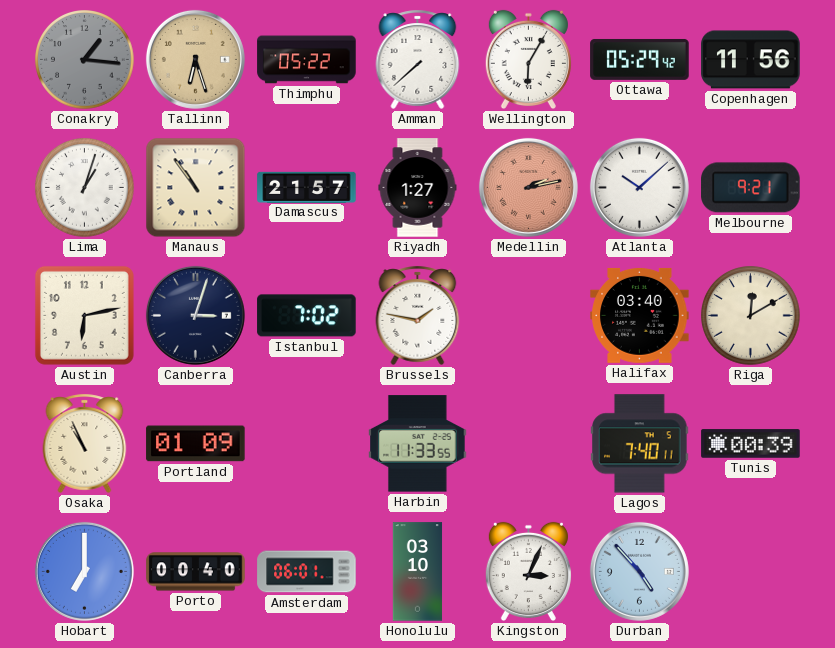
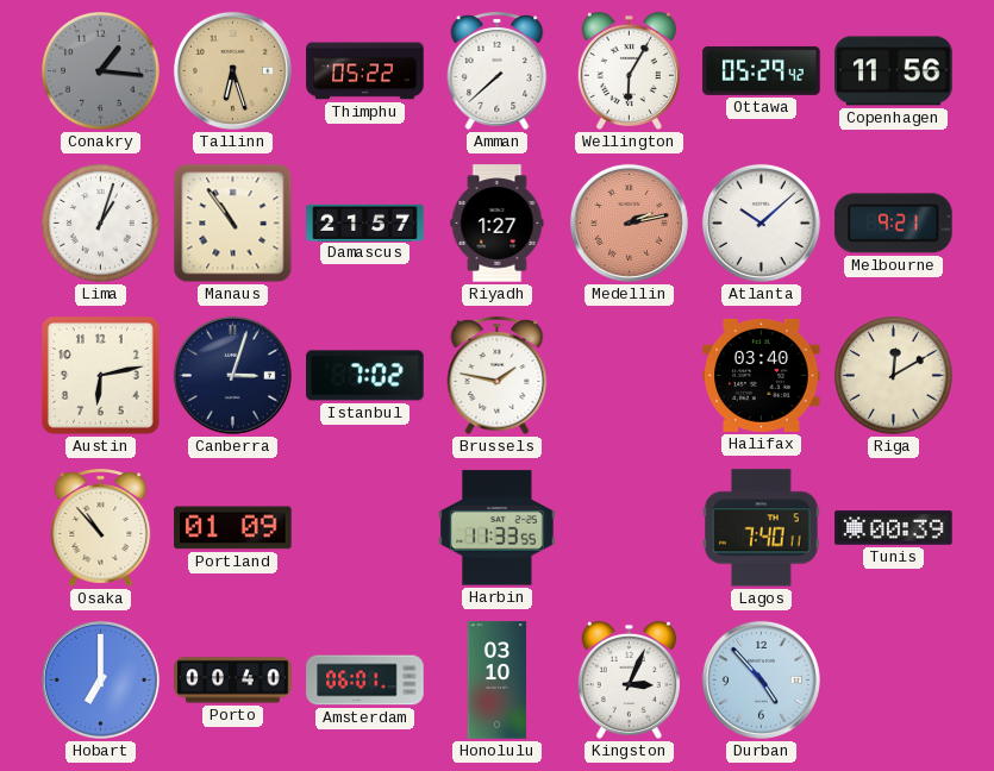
Osaka: 10:56 -> 10:53
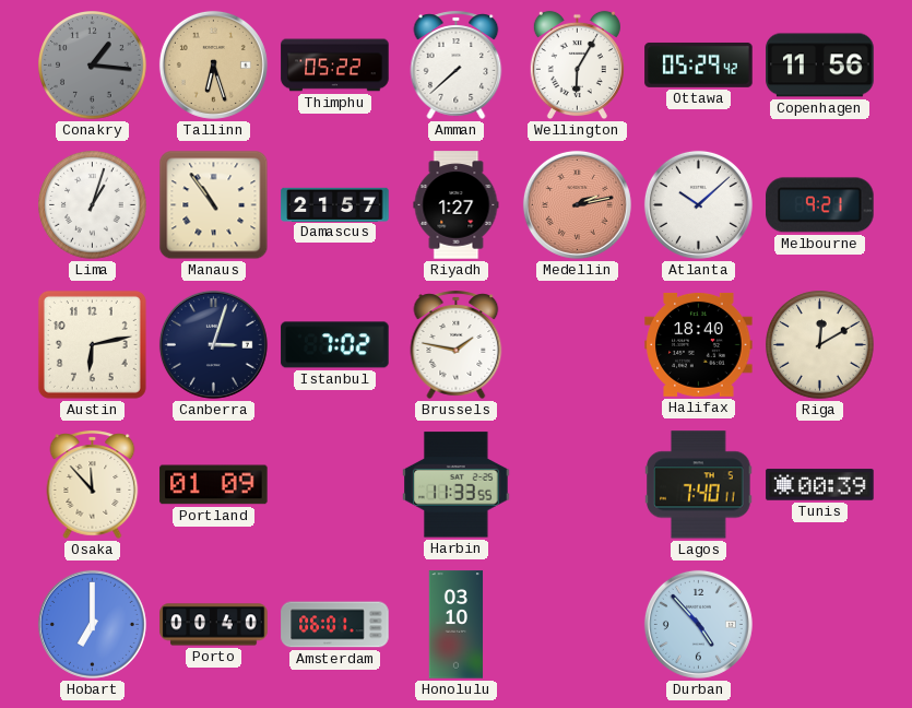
Halifax: 03:40 -> 18:40
Osaka: 10:53 -> 11:53
Kingston: 3:04 -> none
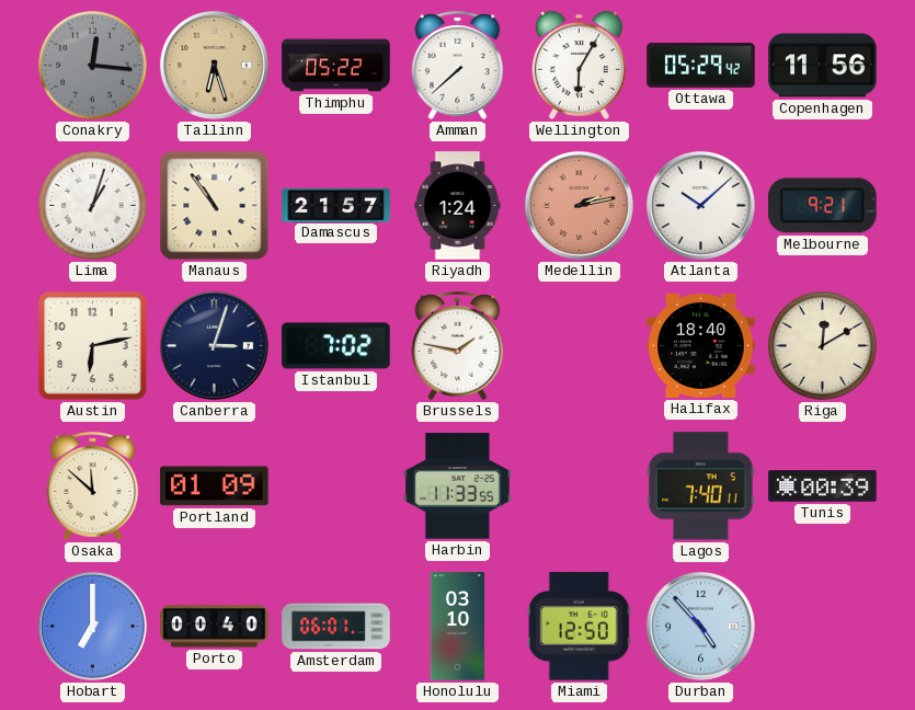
Conakry: 1:16 -> 12:16
Riyadh: 1:27 -> 1:24
Osaka: 11:53 -> 11:52
Miami: none -> 12:50
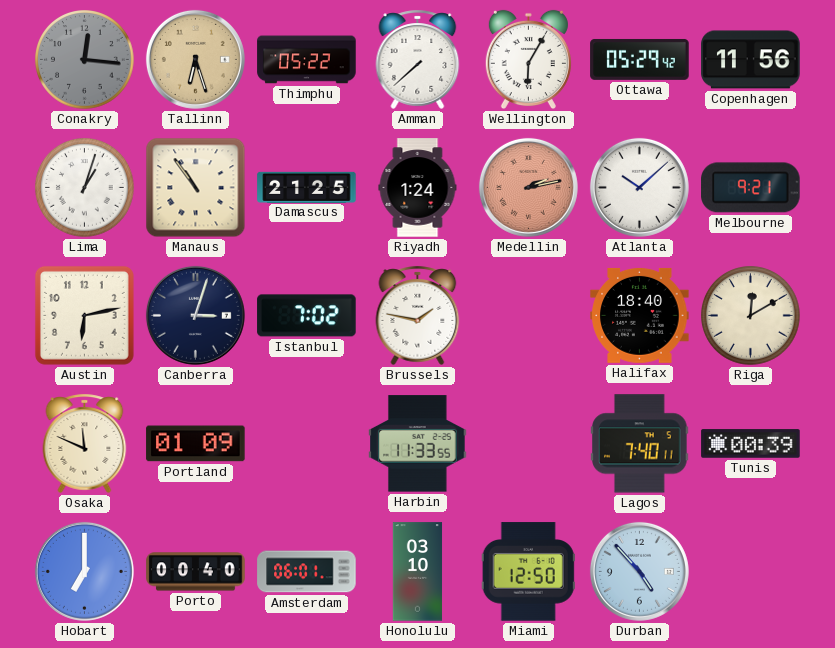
Damascus: 21:57 -> 21:25
Osaka: 11:52 -> 11:49
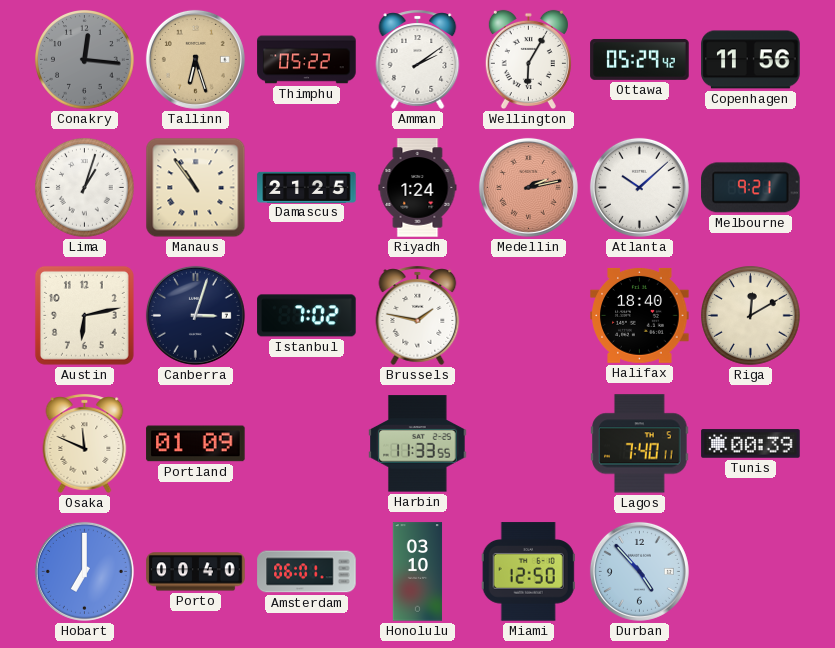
Amman: 7:38 -> 2:09
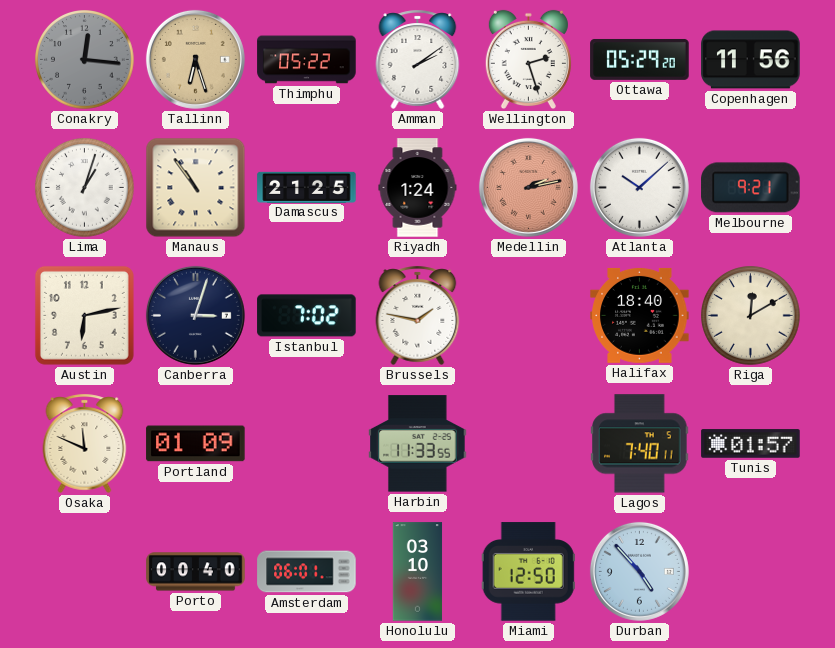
Wellington: 6:05 -> 2:27
Ottawa: 05:29:42 -> 05:29:20
Tunis: 00:39 -> 01:57
Hobart: 7:00 -> none
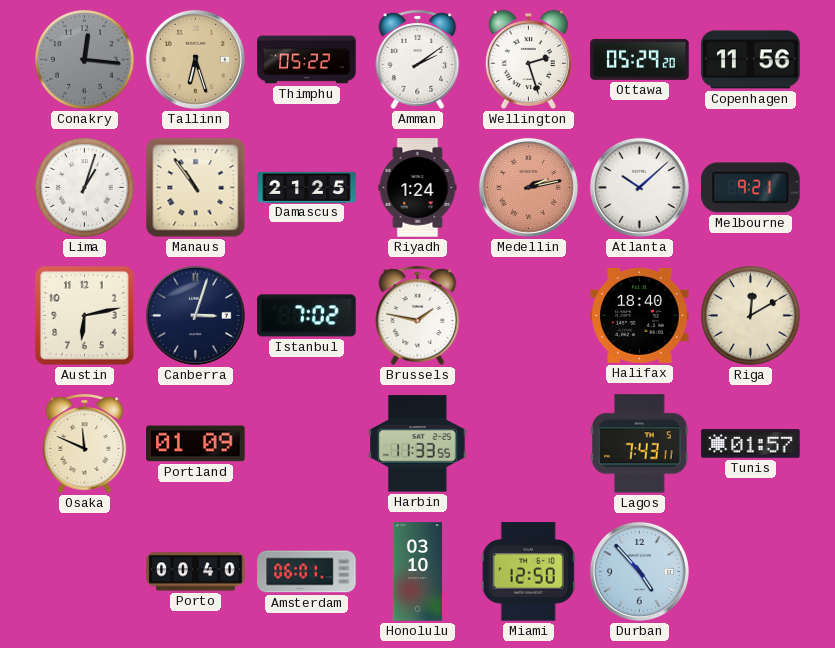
Lagos: 7:40 -> 7:43
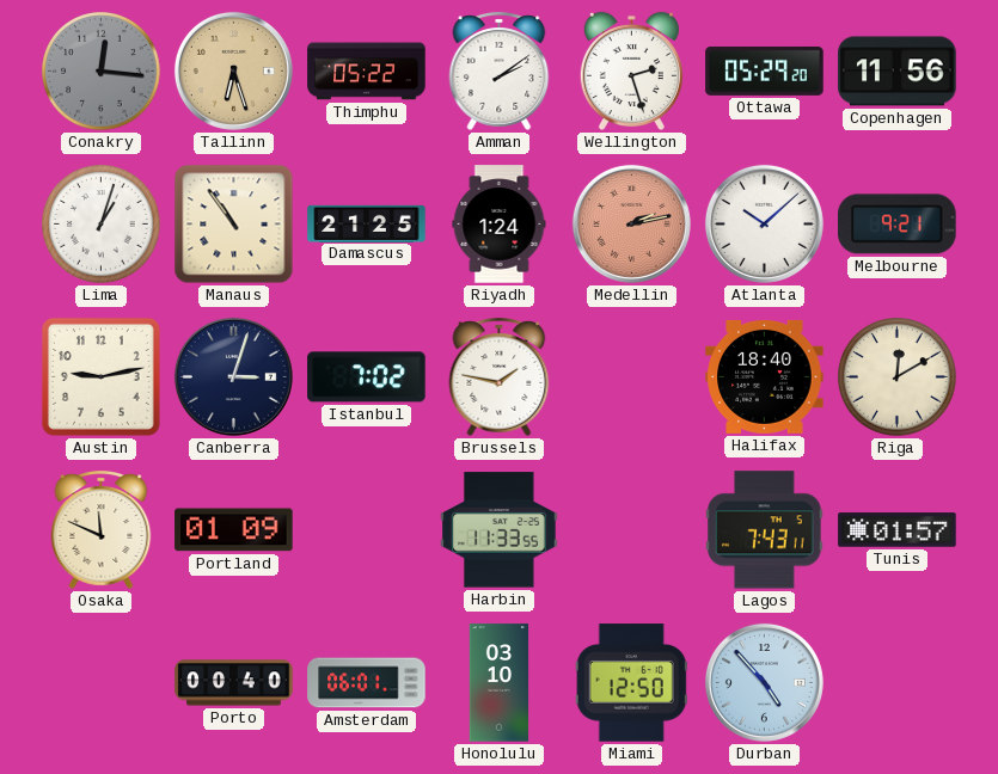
Austin: 6:13 -> 9:13
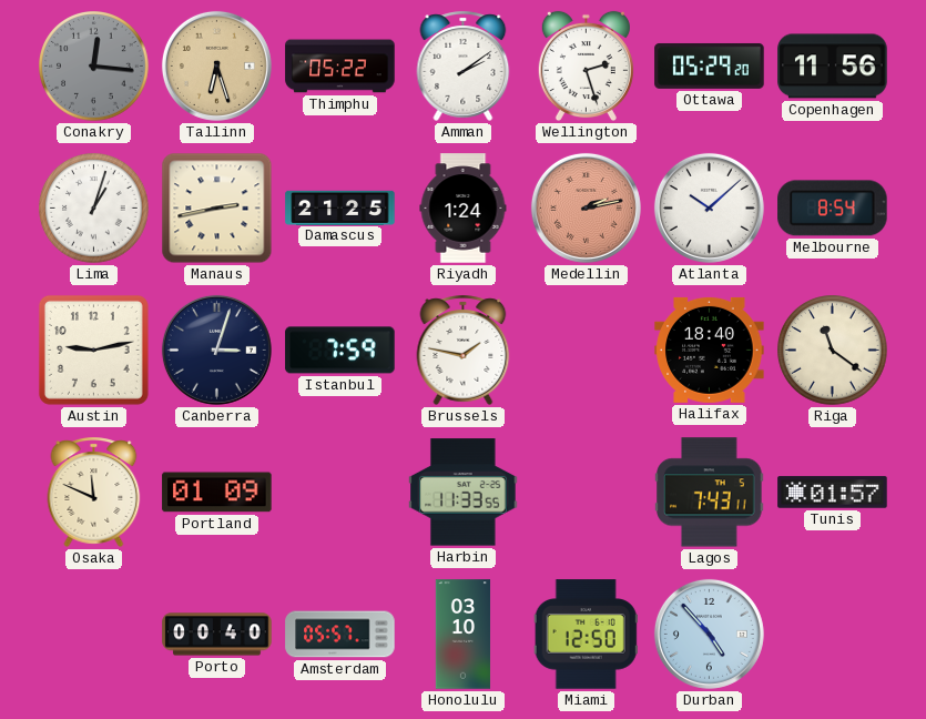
Manaus: 10:54 -> 2:43
Melbourne: 9:21 -> 8:54
Istanbul: 7:02 -> 7:59
Riga: 12:10 -> 11:21
Amsterdam: 06:01 -> 05:57
